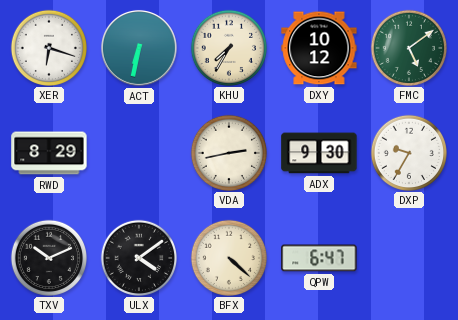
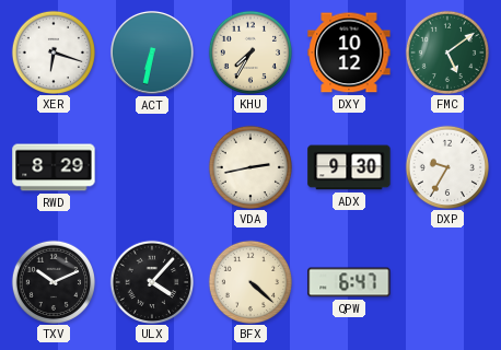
ULX: 4:09 -> 4:07
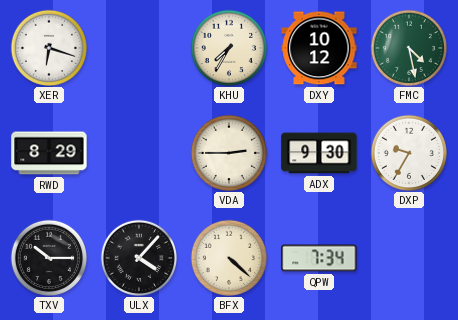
ACT: 6:32 -> none
FMC: 5:09 -> 4:28
VDA: 2:43 -> 2:45
TXV: 10:11 -> 10:15
QPW: 6:47 -> 7:34
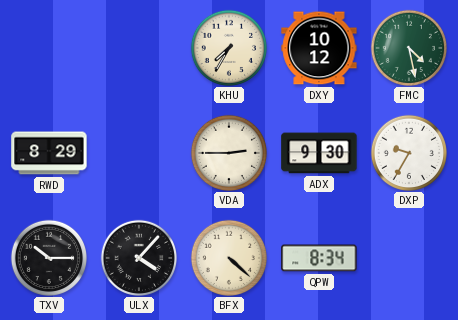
XER: 6:18 -> none
QPW: 7:34 -> 8:34
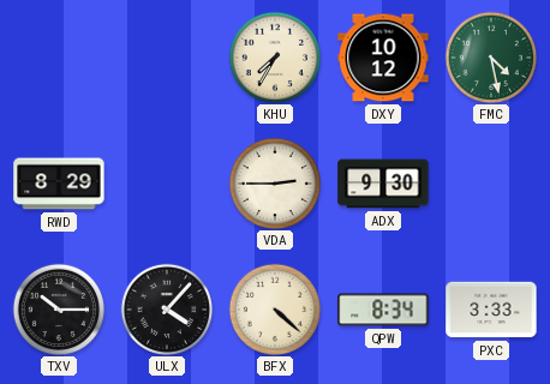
DXP: 9:35 -> none
PXC: none -> 3:33
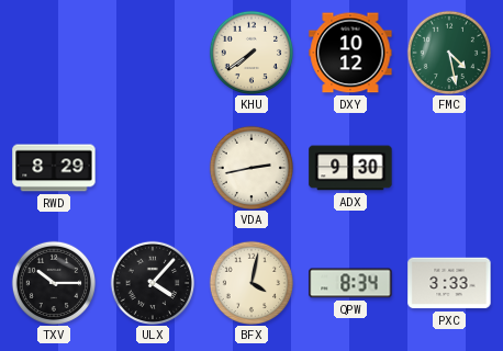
KHU: 7:35 -> 7:39
VDA: 2:45 -> 2:43
BFX: 4:22 -> 4:02
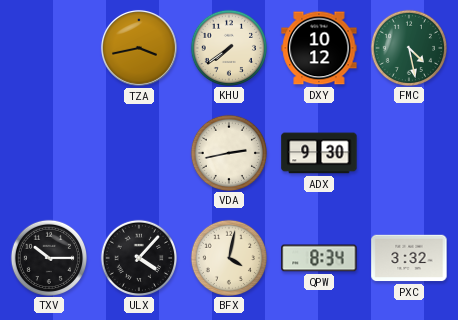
TZA: none -> 3:43
RWD: 8:29 -> none
PXC: 3:33 -> 3:32
